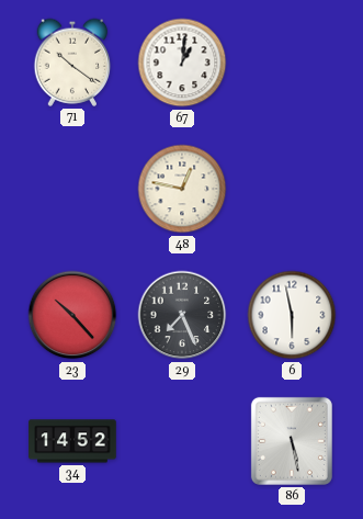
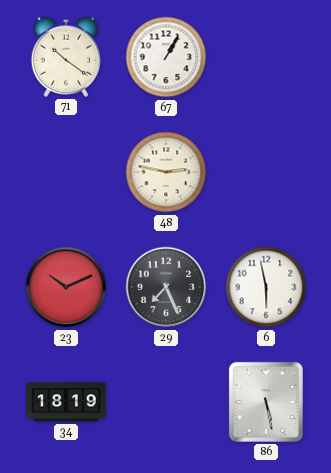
67: 1:01 -> 1:05
48: 12:47 -> 2:47
23: 10:23 -> 10:11
34: 14:52 -> 18:19
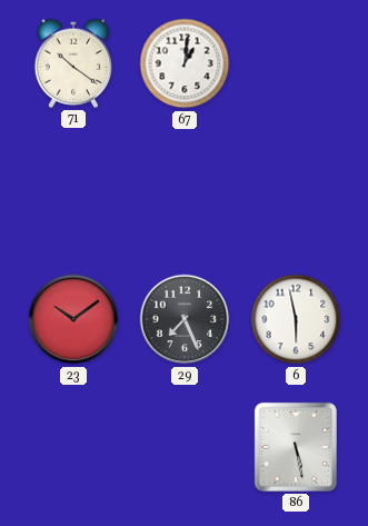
67: 1:05 -> 1:01
48: 2:47 -> none
23: 10:11 -> 10:09
34: 18:19 -> none
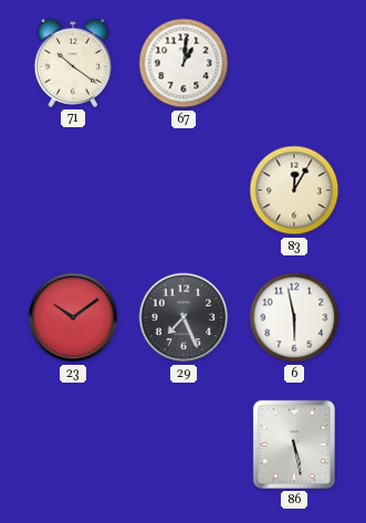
83: none -> 12:05
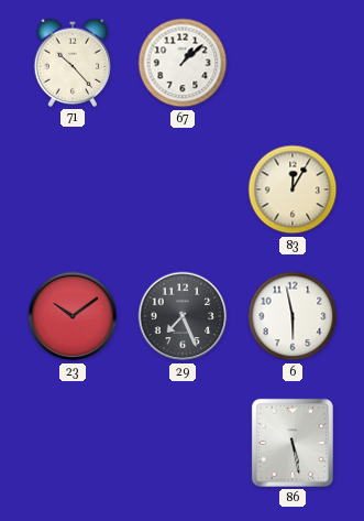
71: 10:21 -> 10:23
67: 1:01 -> 1:08
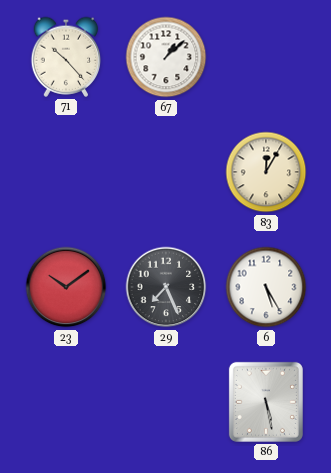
6: 5:58 -> 5:25
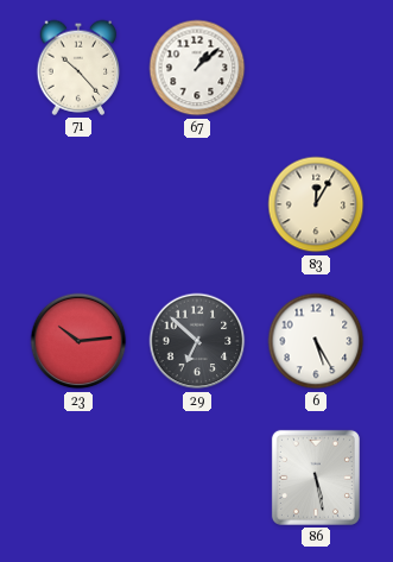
23: 10:09 -> 10:14
29: 7:26 -> 6:52
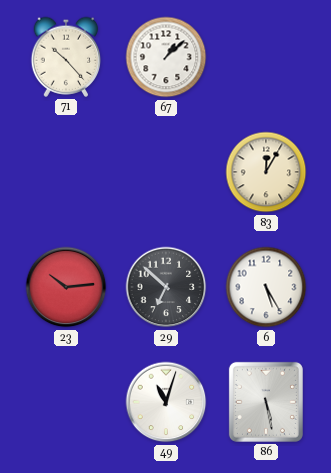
49: none -> 11:03
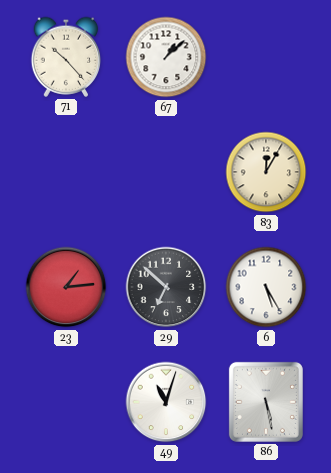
23: 10:14 -> 1:14
